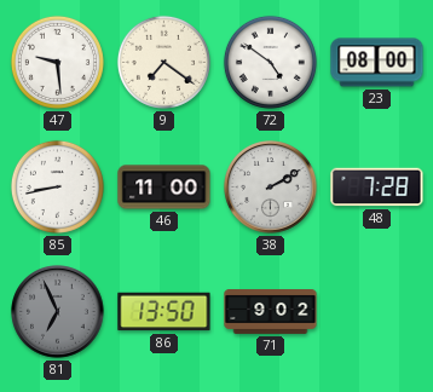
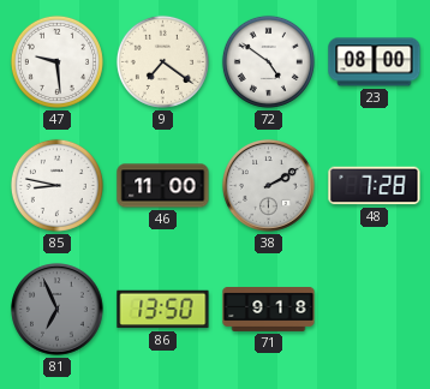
85: 8:43 -> 8:47
71: 9:02 -> 9:18
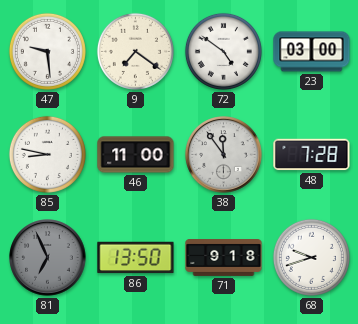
23: 08:00 -> 03:00
38: 2:10 -> 11:54
68: none -> 9:42
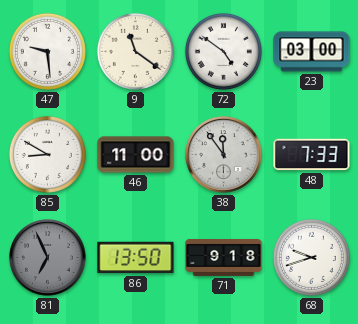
9: 7:21 -> 11:21
85: 8:47 -> 8:50
48: 7:28 -> 7:33
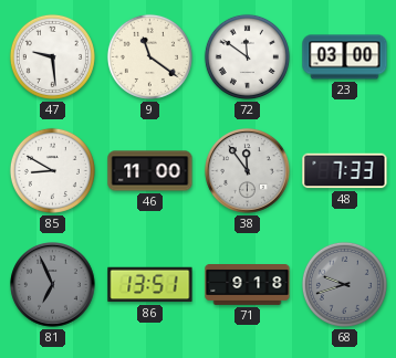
72: 4:51 -> 11:51
86: 13:50 -> 13:51
68 dial: white -> grey
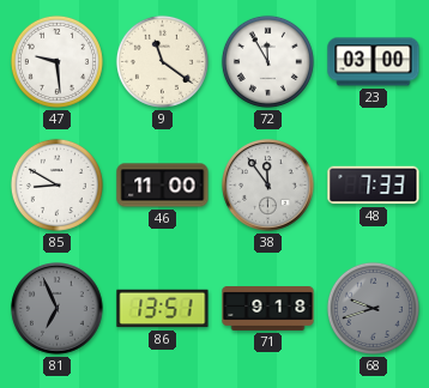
72: 11:51 -> 11:55
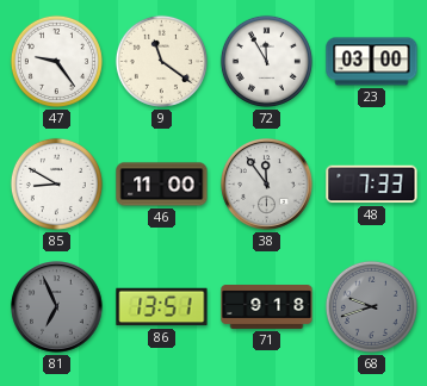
47: 9:29 -> 9:24
